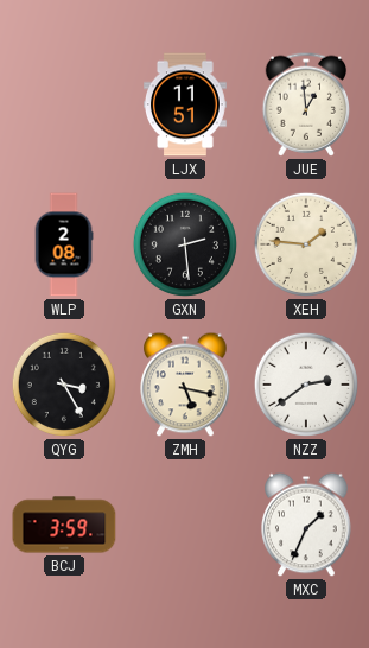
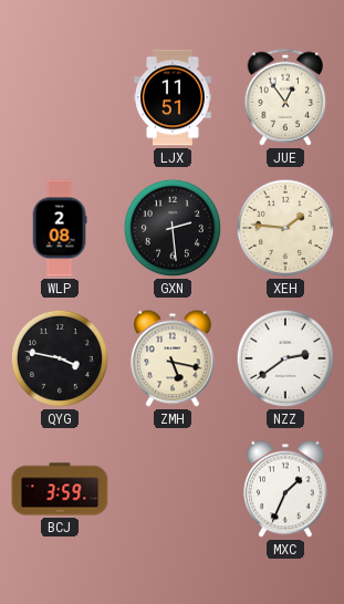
JUE: 12:59 -> 12:54
QYG: 3:25 -> 3:47
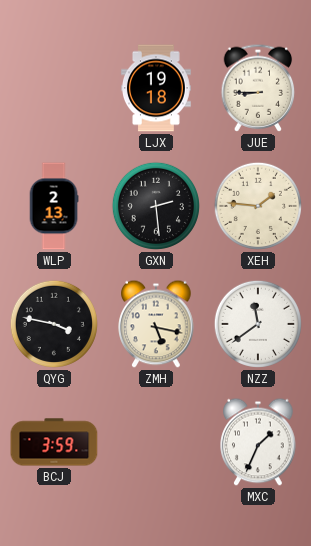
LJX: 11:51 -> 19:18
JUE: 12:54 -> 8:45
WLP: 2:08 -> 2:13
NZZ: 2:39 -> 11:39
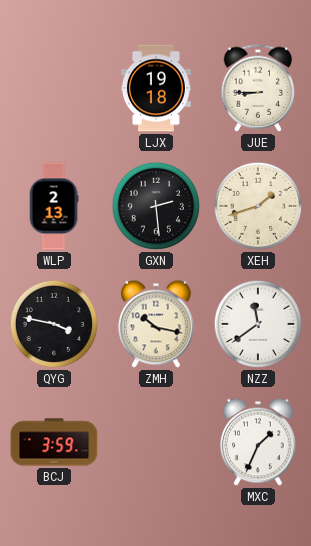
XEH: 1:46 -> 1:42
ZMH: 5:17 -> 10:17
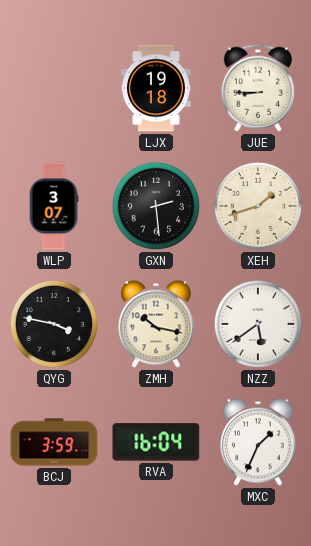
WLP: 2:13 -> 3:07
NZZ: 11:39 -> 5:39
RVA: none -> 16:04
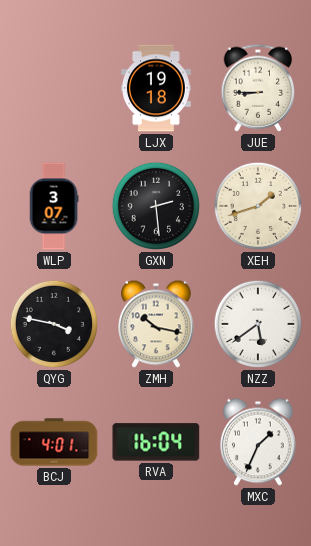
BCJ: 3:59 -> 4:01
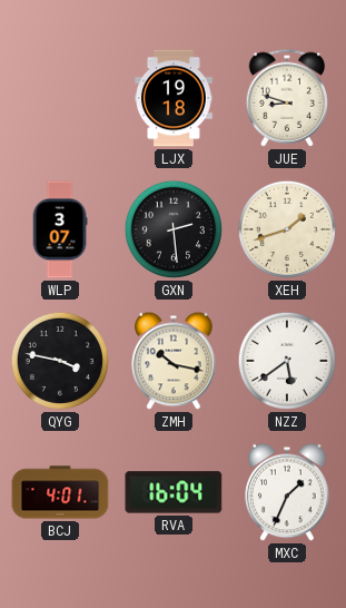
JUE: 8:45 -> 8:48
